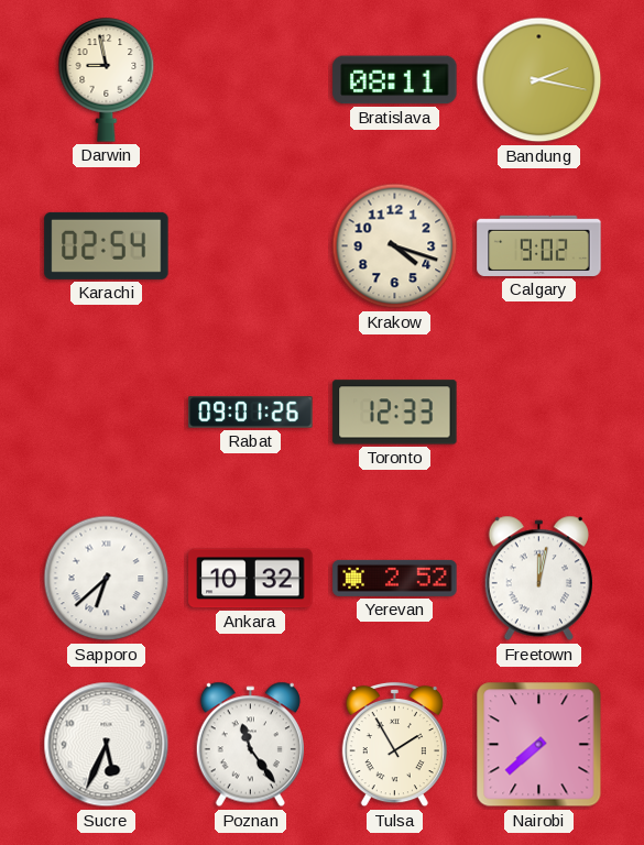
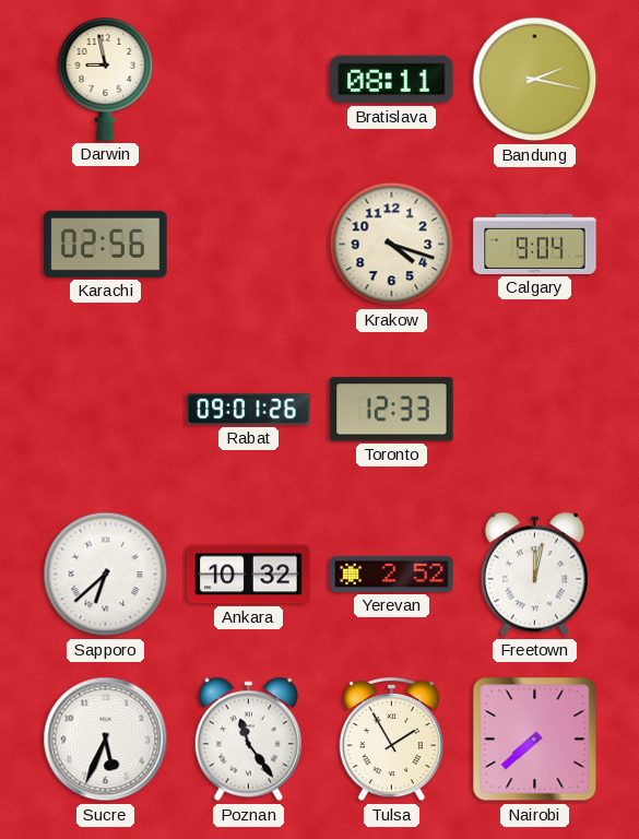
Karachi: 02:54 -> 02:56
Calgary: 9:02 -> 9:04
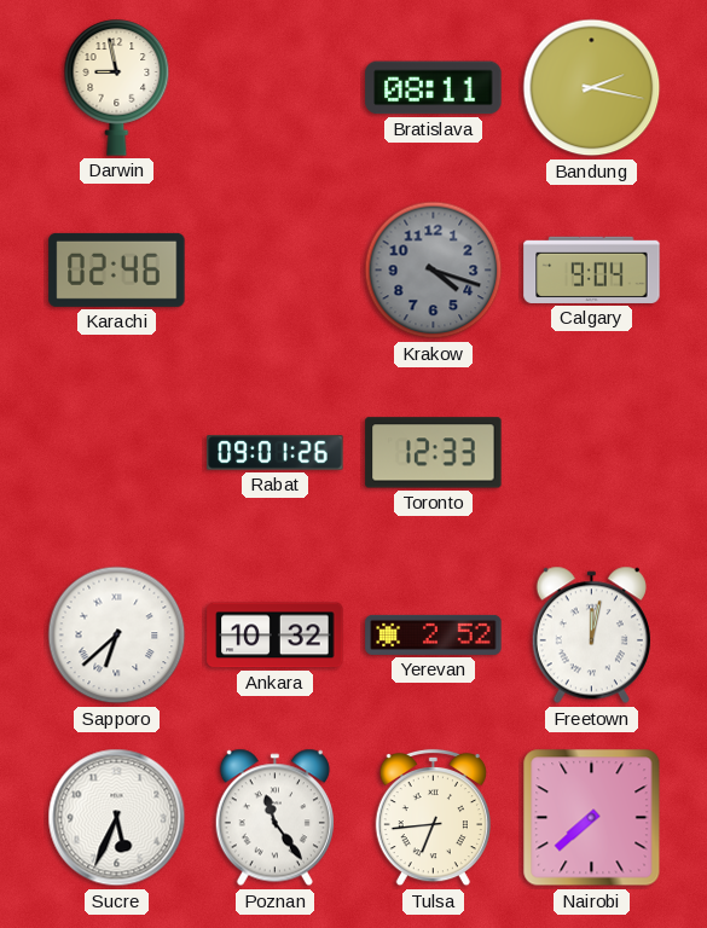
Karachi: 02:56 -> 02:46
Krakow dial: cream -> grey
Tulsa: 1:55 -> 6:44
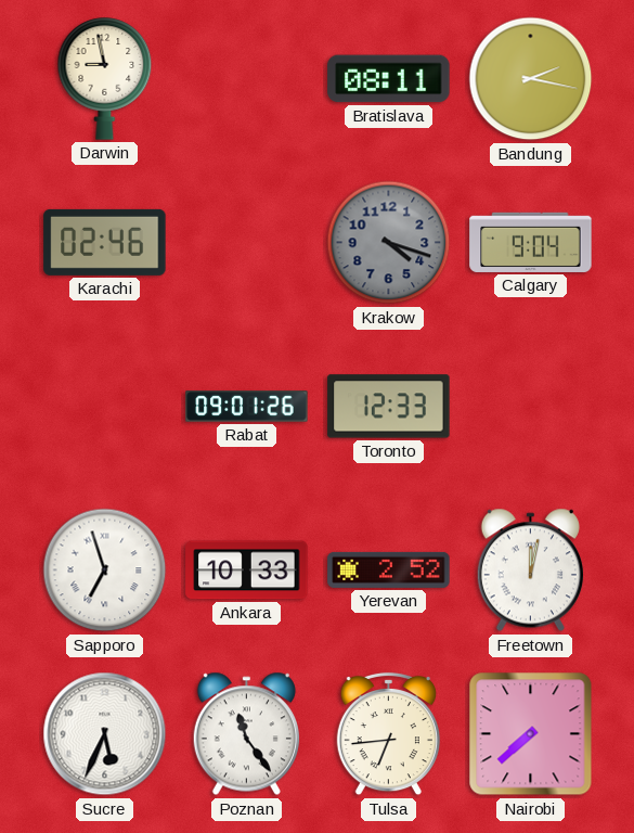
Sapporo: 6:38 -> 6:57
Ankara: 10:32 -> 10:33
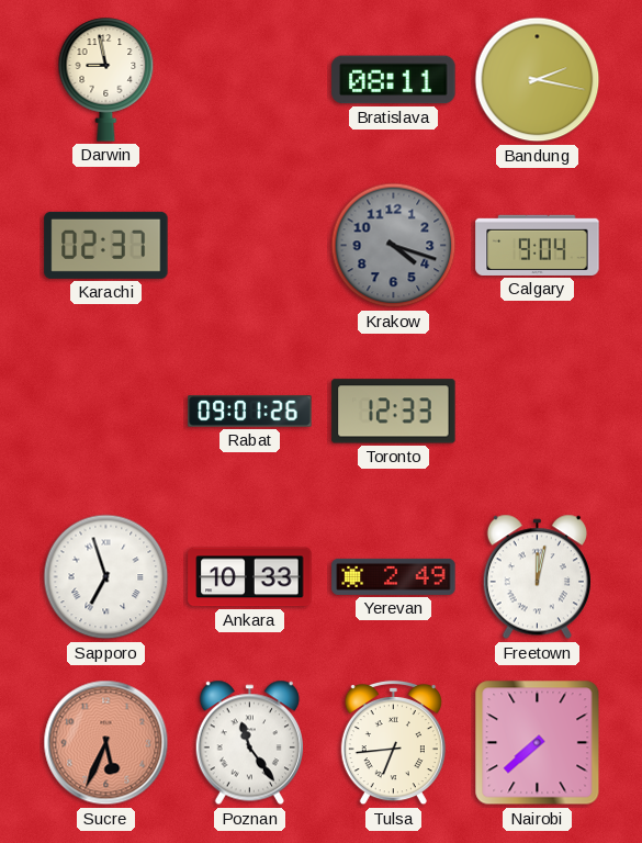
Karachi: 02:46 -> 02:37
Yerevan: 2:52 -> 2:49
Sucre dial: white -> salmon
